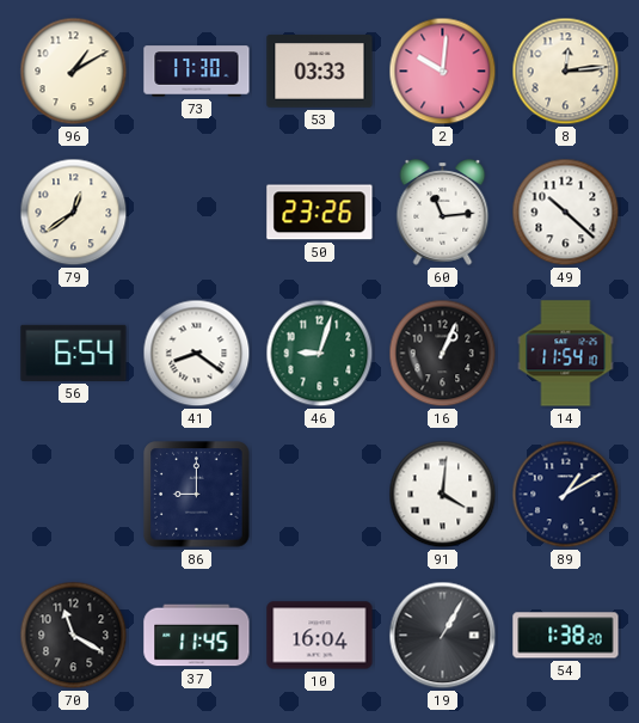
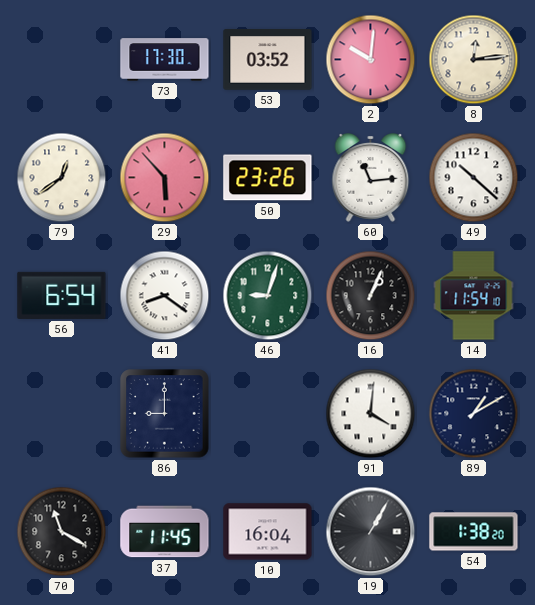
96: 1:10 -> none
53: 03:33 -> 03:52
29: none -> 5:53
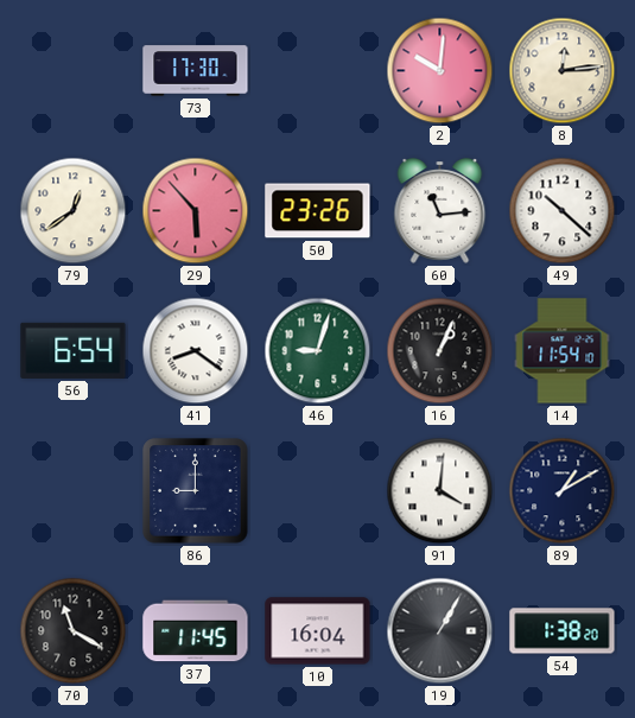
53: 03:52 -> none
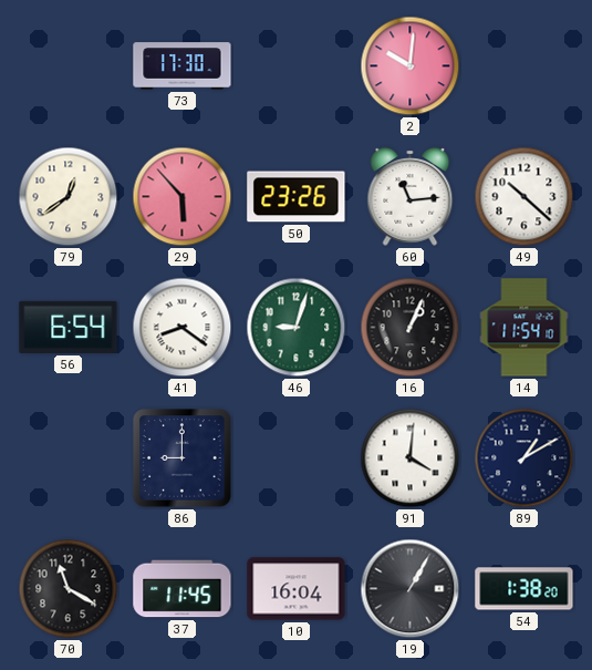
8: 12:14 -> none
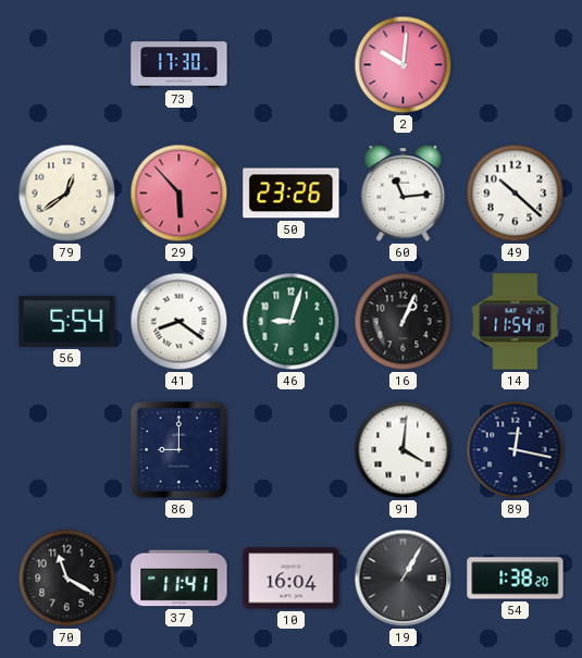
56: 6:54 -> 5:54
89: 1:10 -> 12:17
37: 11:45 -> 11:41
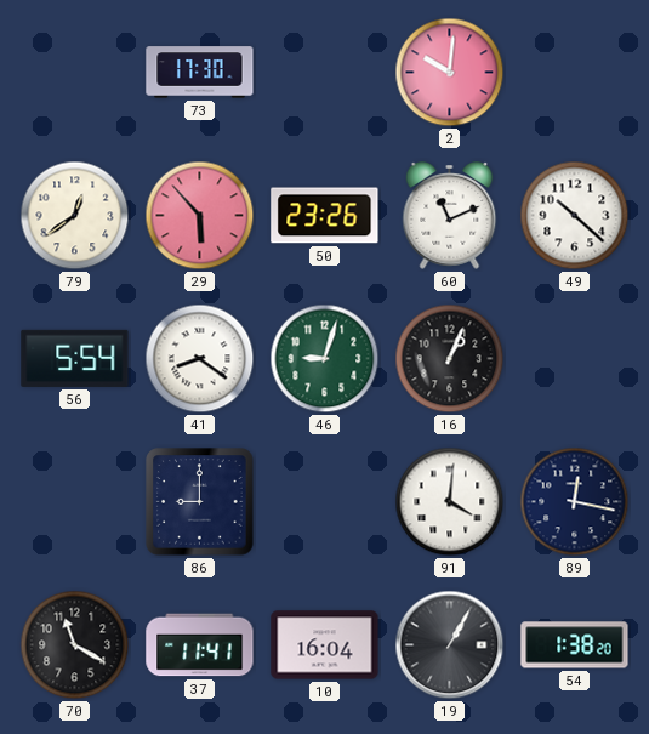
60: 11:14 -> 11:11
14: 11:54 -> none
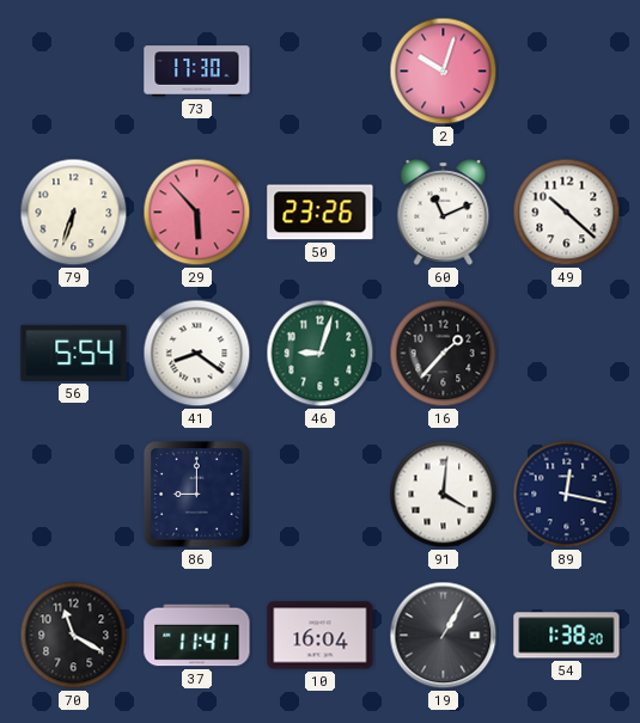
2: 10:01 -> 10:03
79: 12:39 -> 6:33
16: 1:04 -> 1:37
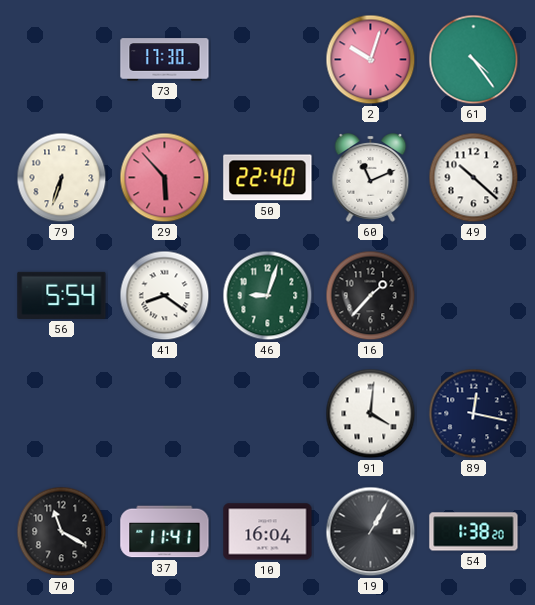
61: none -> 4:24
50: 23:26 -> 22:40
86: 9:00 -> none
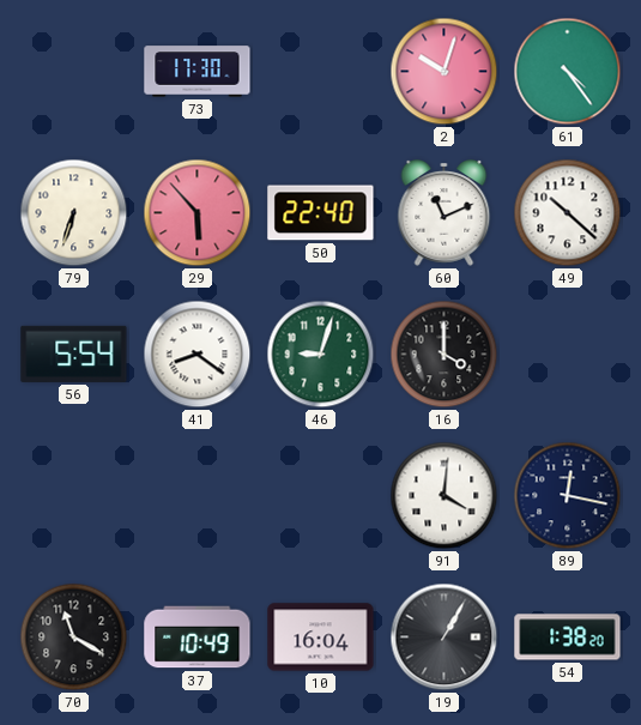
16: 1:37 -> 4:00
37: 11:41 -> 10:49
